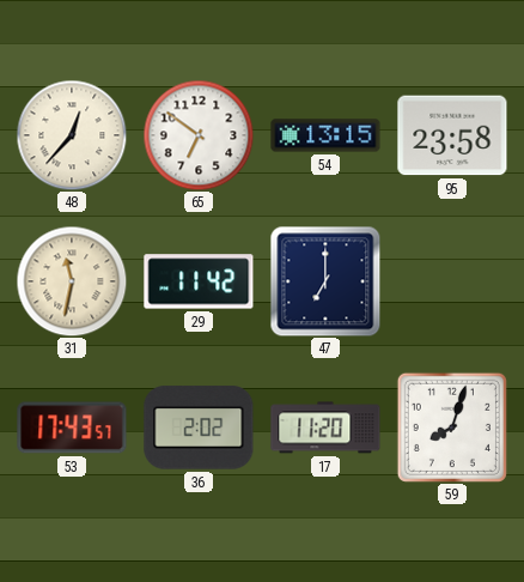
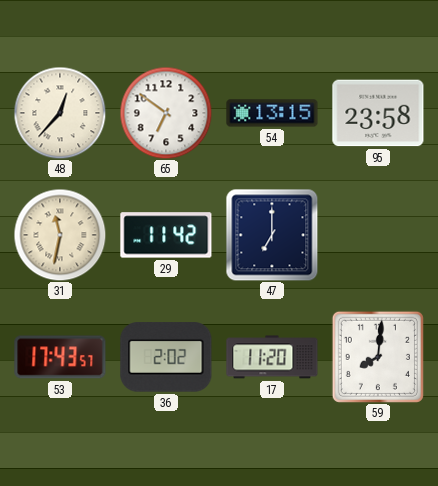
59: 8:03 -> 8:01
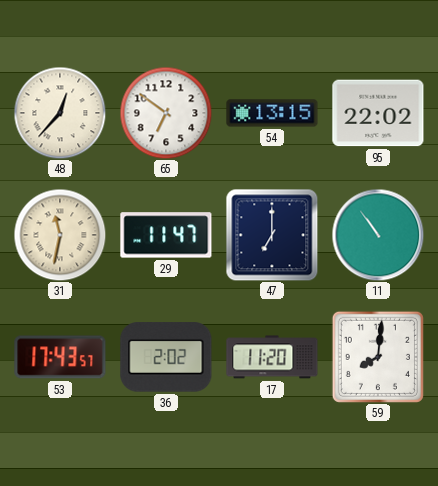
95: 23:58 -> 22:02
29: 11:42 -> 11:47
11: none -> 10:54
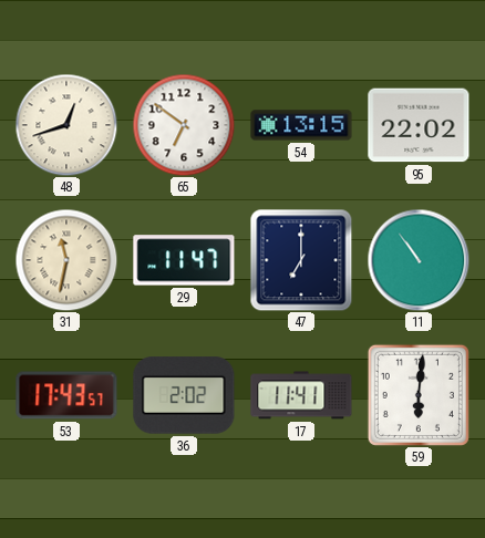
48: 12:37 -> 12:42
17: 11:20 -> 11:41
59: 8:01 -> 6:01
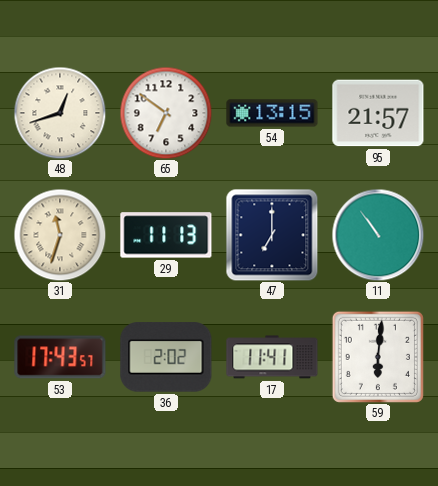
95: 22:02 -> 21:57
31: 11:32 -> 11:33
29: 11:47 -> 11:13
